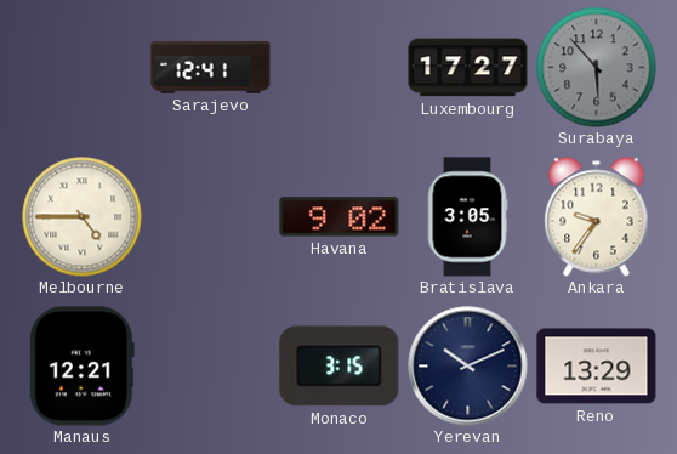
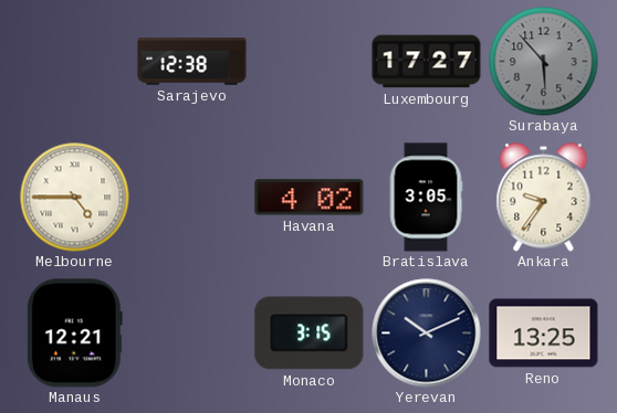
Sarajevo: 12:41 -> 12:38
Havana: 9:02 -> 4:02
Reno: 13:29 -> 13:25
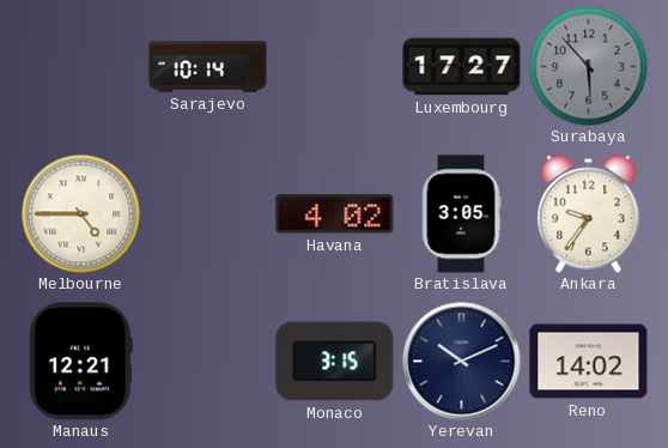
Sarajevo: 12:38 -> 10:14
Reno: 13:25 -> 14:02
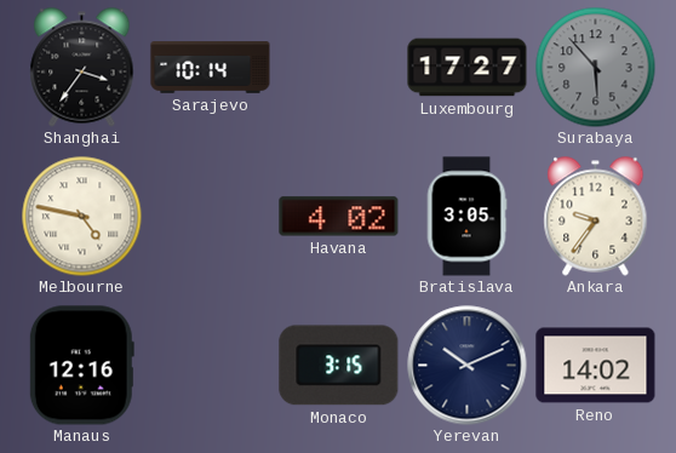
Shanghai: none -> 3:36
Melbourne: 4:45 -> 4:47
Manaus: 12:21 -> 12:16
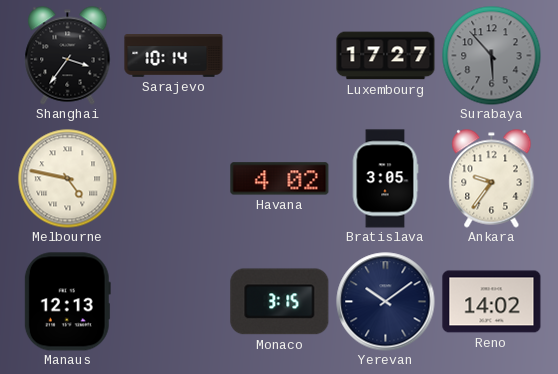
Manaus: 12:16 -> 12:13
Yerevan: 10:11 -> 10:09
